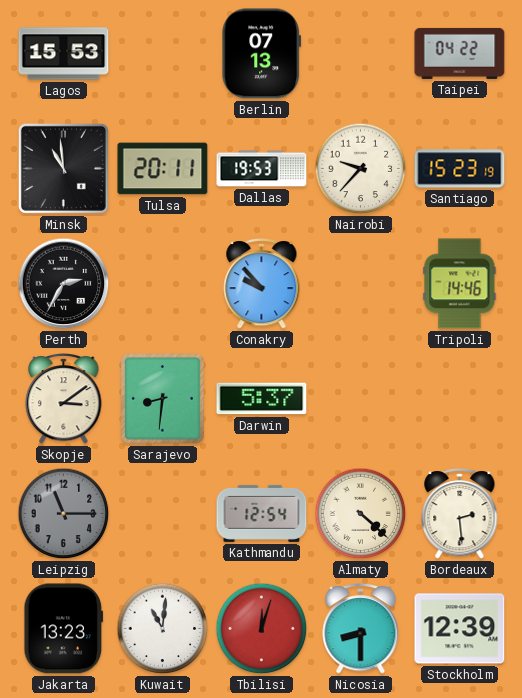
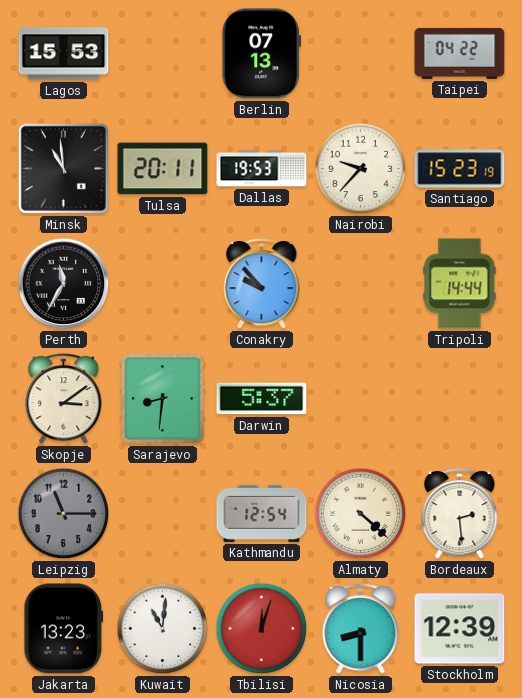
Perth: 2:35 -> 11:35
Tripoli: 14:46 -> 14:44
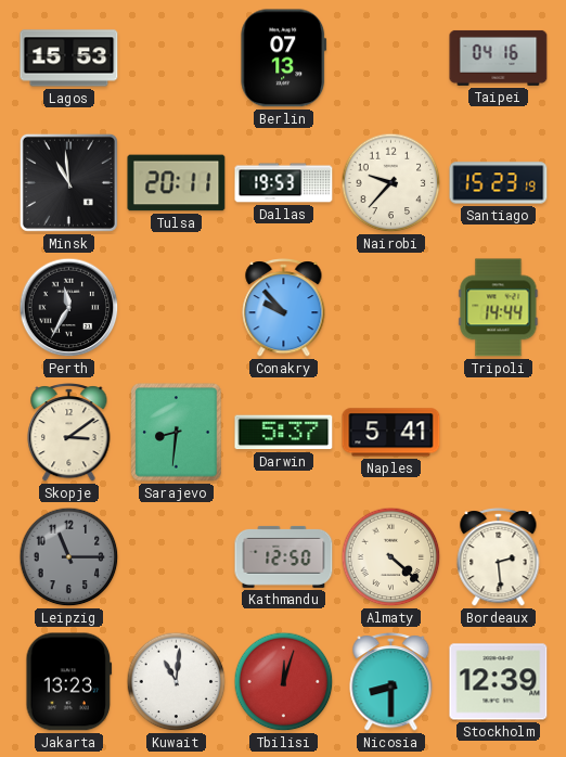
Taipei: 04:22 -> 04:16
Naples: none -> 5:41
Kathmandu: 12:54 -> 12:50
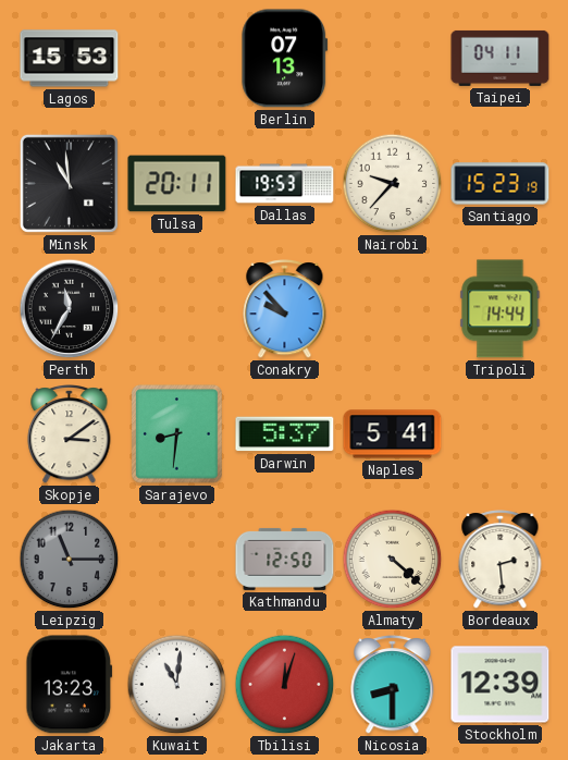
Taipei: 04:16 -> 04:11
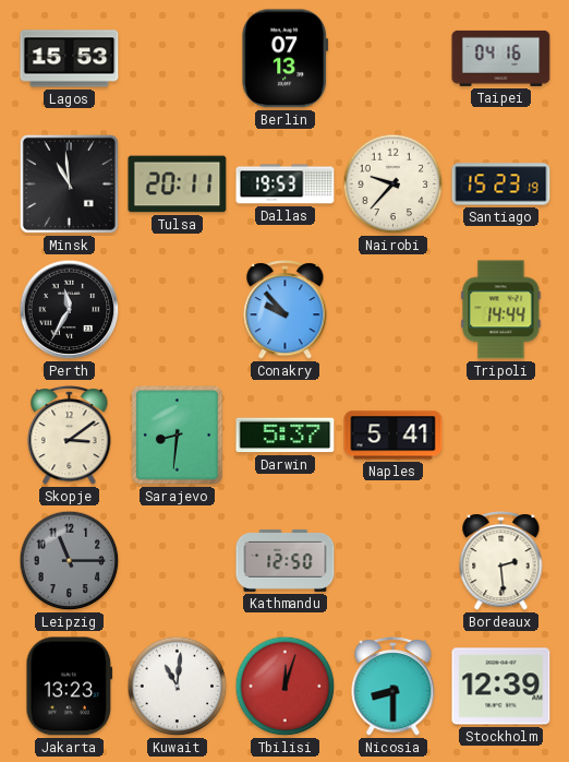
Taipei: 04:11 -> 04:16
Almaty: 4:22 -> none
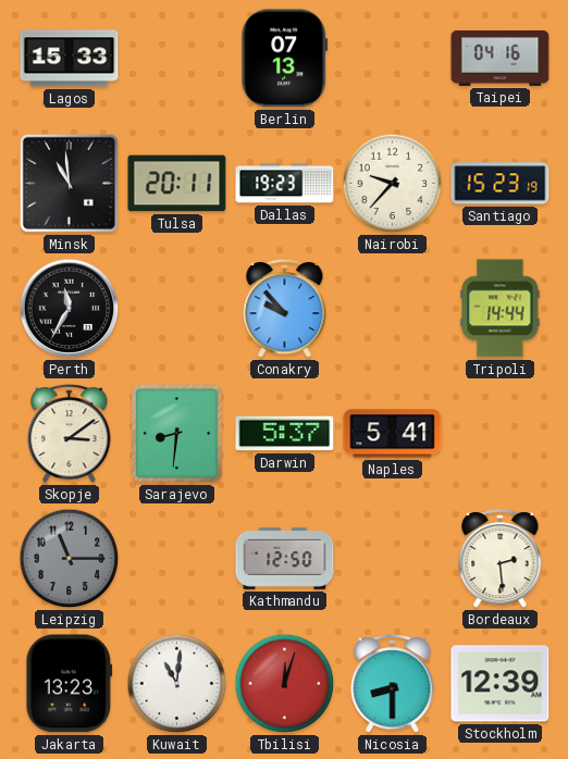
Lagos: 15:53 -> 15:33
Dallas: 19:53 -> 19:23
